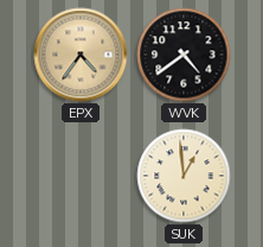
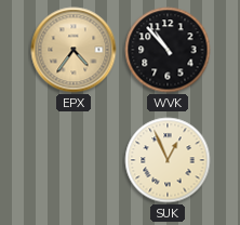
WVK: 4:39 -> 10:53
SUK: 12:59 -> 12:56
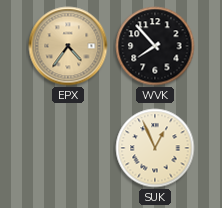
WVK: 10:53 -> 7:53
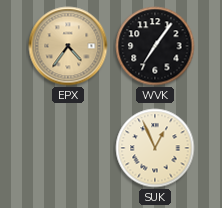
WVK: 7:53 -> 7:06
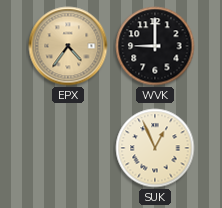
WVK: 7:06 -> 9:00
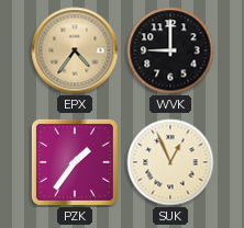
PZK: none -> 1:36
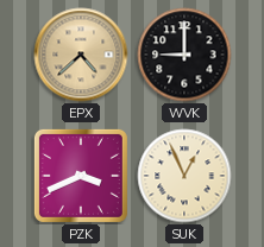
EPX: 4:36 -> 4:38
PZK: 1:36 -> 3:41
